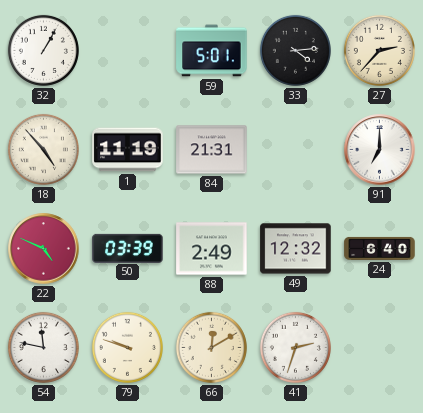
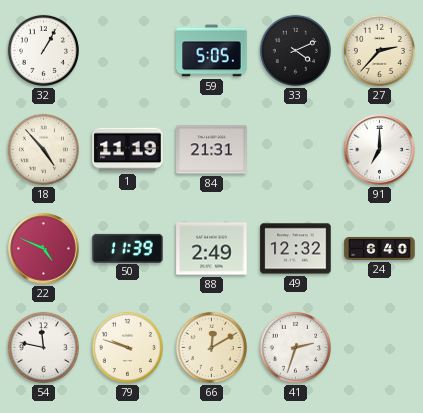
59: 5:01 -> 5:05
33: 4:14 -> 4:11
50: 03:39 -> 11:39
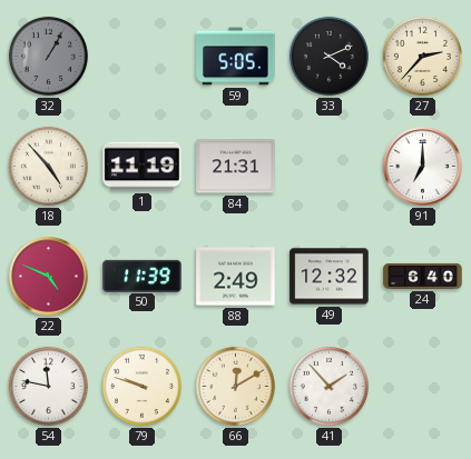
32 dial: white -> grey
41: 2:33 -> 1:53
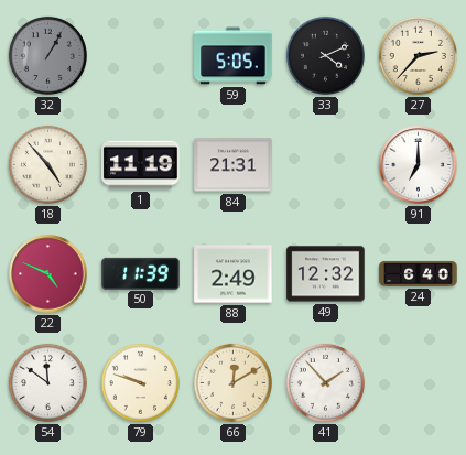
54: 11:47 -> 11:51
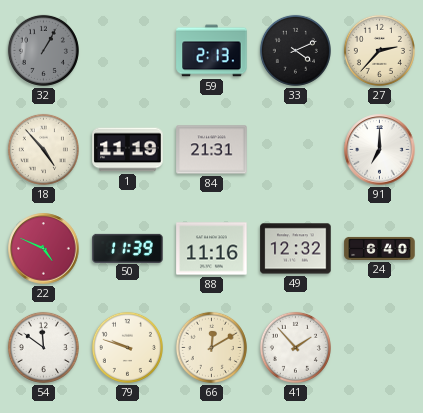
59: 5:05 -> 2:13
88: 2:49 -> 11:16
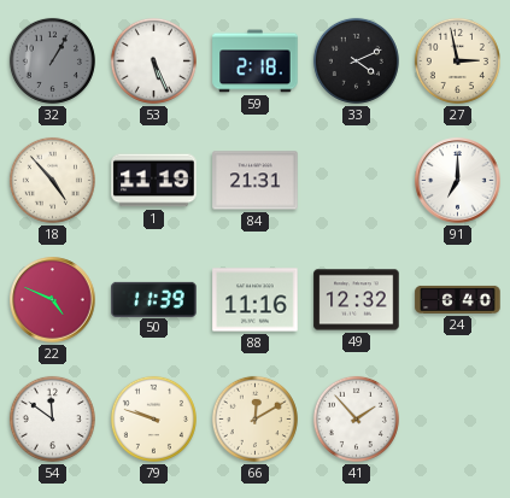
53: none -> 5:26
59: 2:13 -> 2:18
27: 2:37 -> 2:58
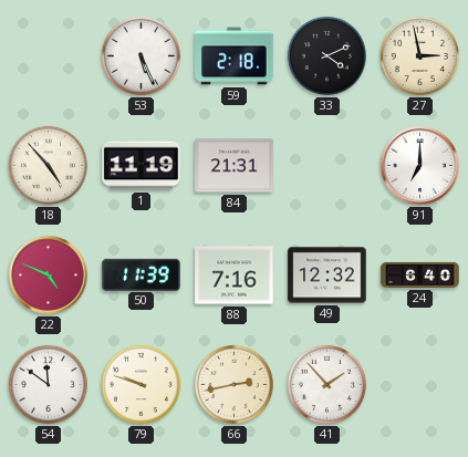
32: 1:05 -> none
88: 11:16 -> 7:16
66: 12:10 -> 2:43
